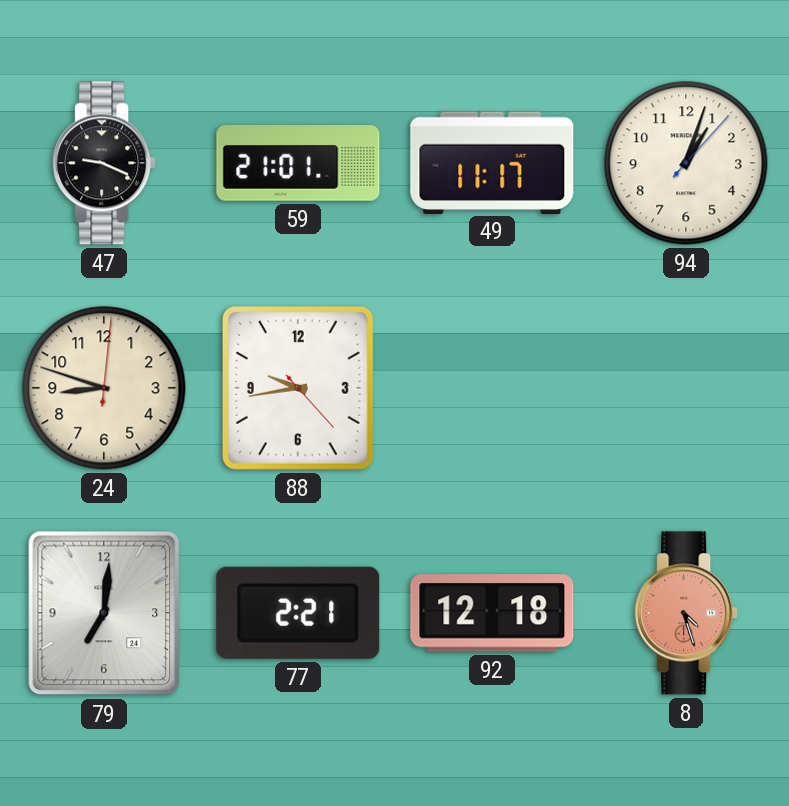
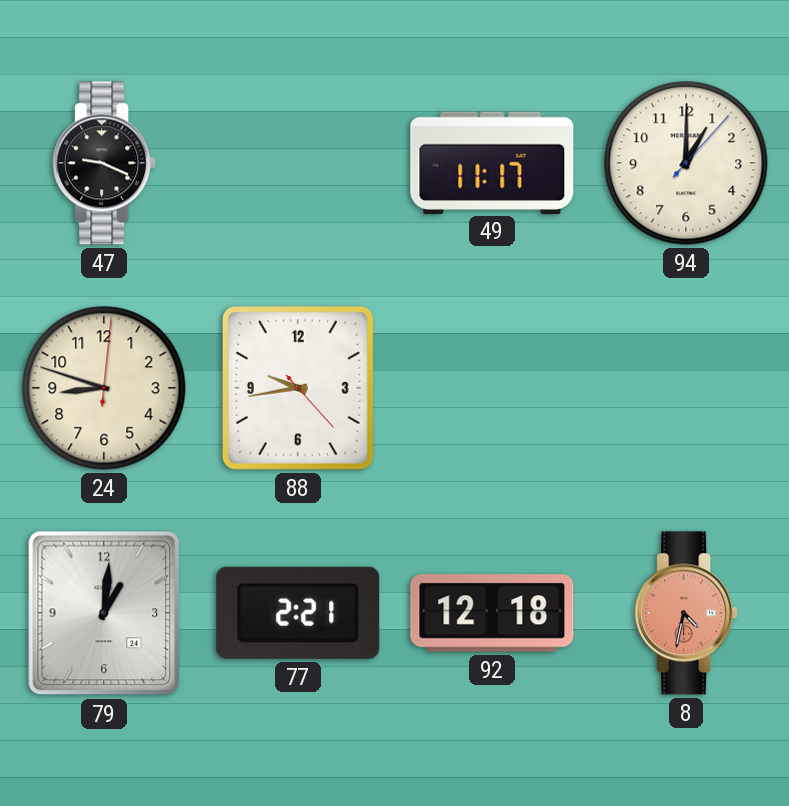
59: 21:01 -> none
94: 1:03 -> 1:00
79: 7:01 -> 1:01
8: 4:27 -> 4:32
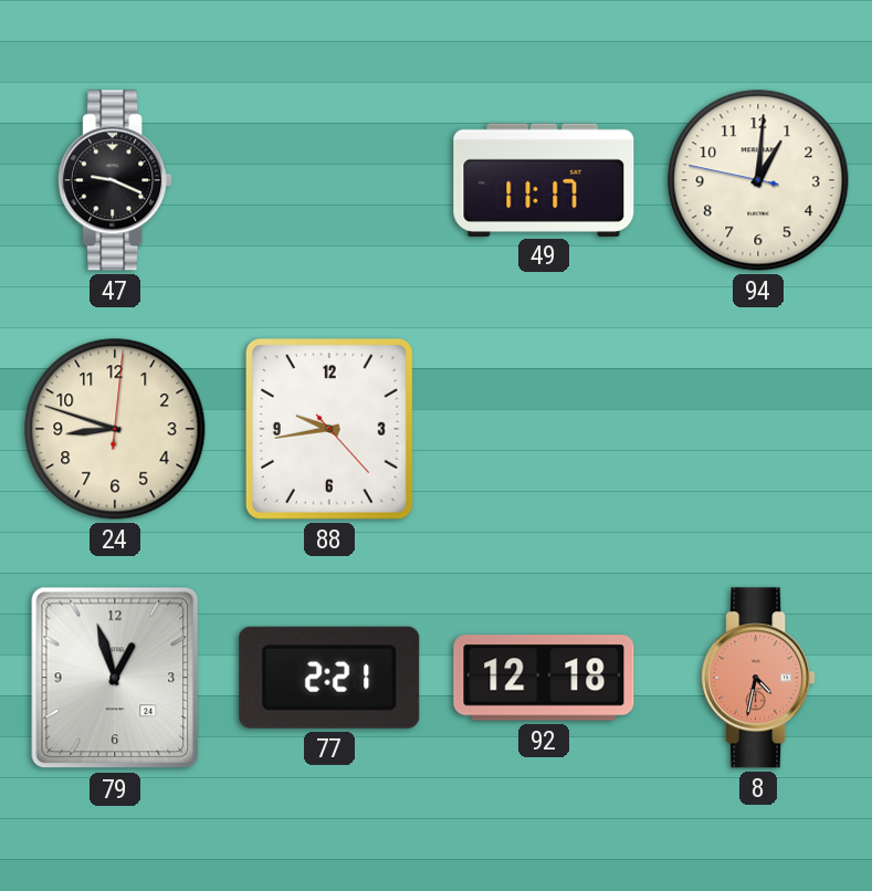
94: 1:00:07 -> 1:00:47
79: 1:01 -> 12:57
